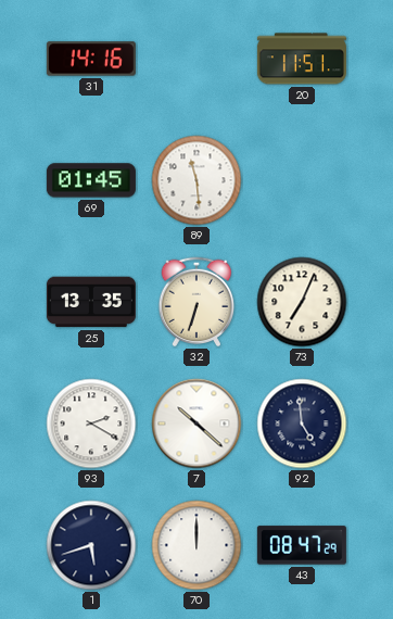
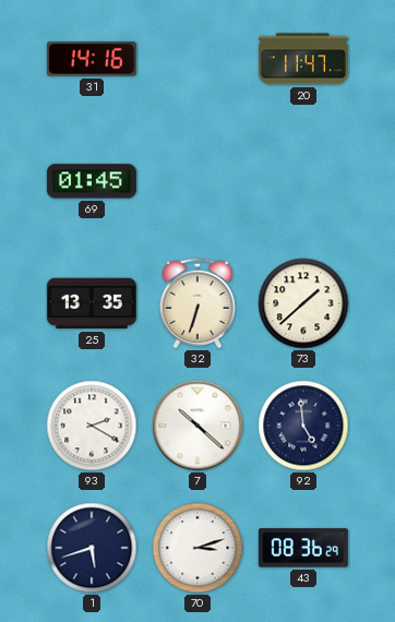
20: 11:51 -> 11:47
89: 11:29 -> none
73: 7:04 -> 1:38
70: 12:00 -> 3:12
43: 08:47 -> 08:36
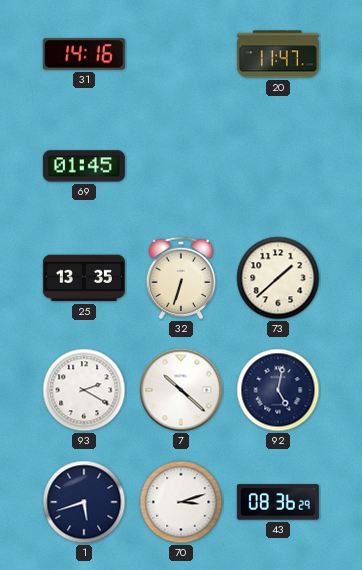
92: 4:59 -> 5:02
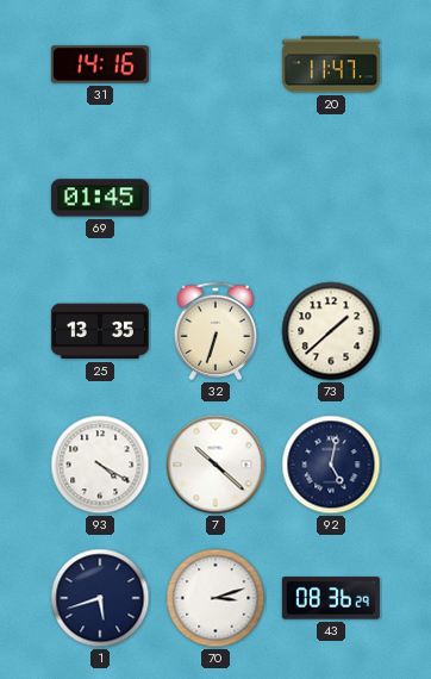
93: 2:20 -> 4:20
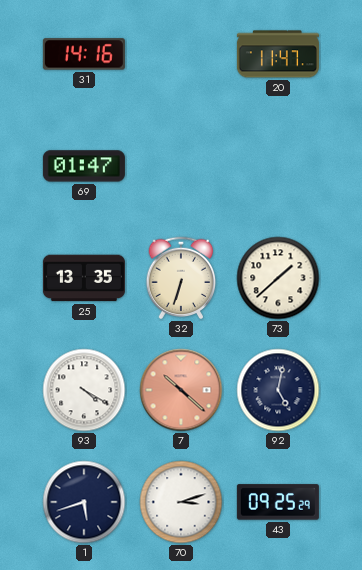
69: 01:45 -> 01:47
7 dial: white -> salmon
43: 08:36 -> 09:25
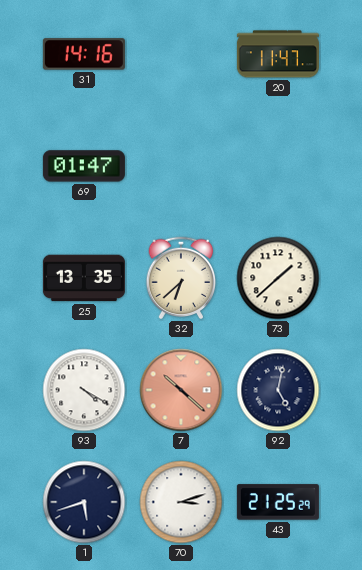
32: 6:33 -> 6:38
43: 09:25 -> 21:25
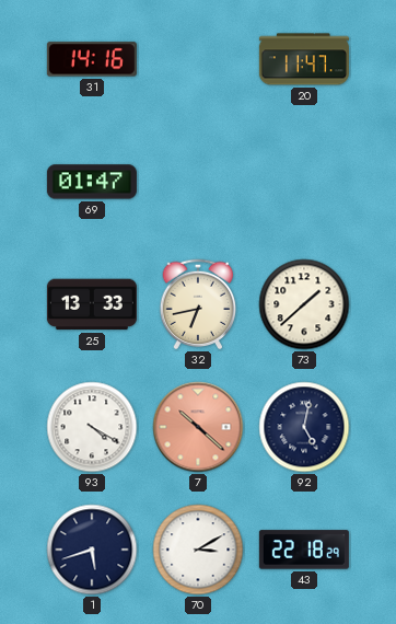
25: 13:35 -> 13:33
32: 6:38 -> 6:43
70: 3:12 -> 3:10
43: 21:25 -> 22:18
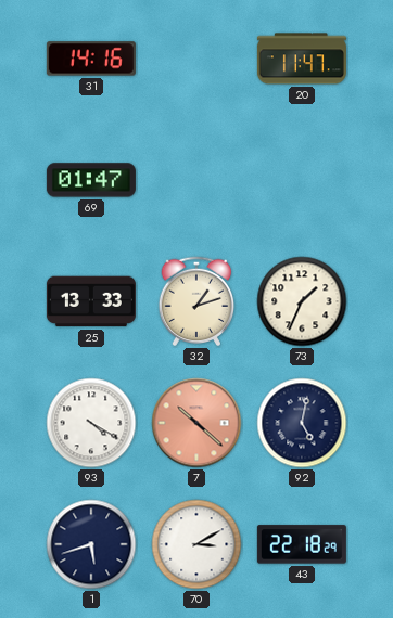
32: 6:43 -> 1:12
73: 1:38 -> 1:34
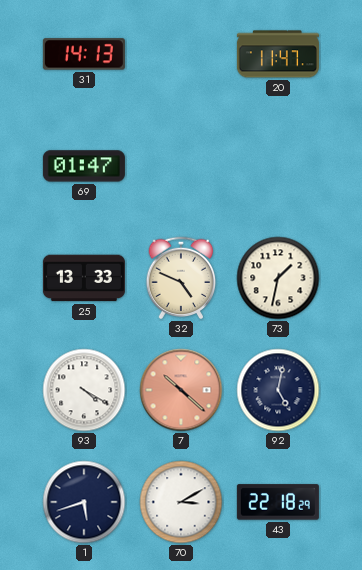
31: 14:16 -> 14:13
32: 1:12 -> 4:49
73: 1:34 -> 1:32
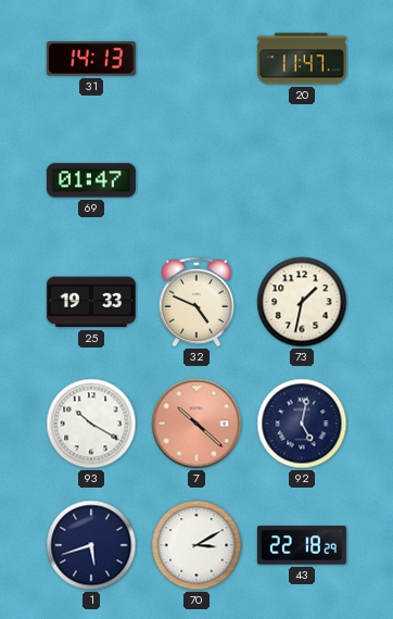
25: 13:33 -> 19:33
93: 4:20 -> 10:20
